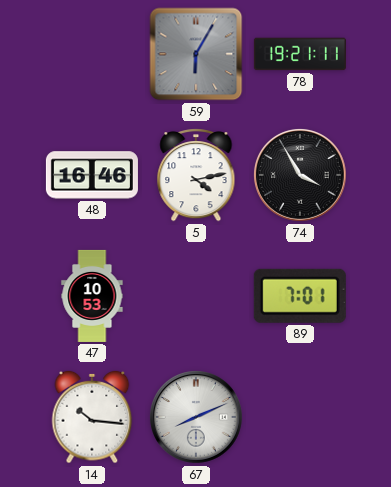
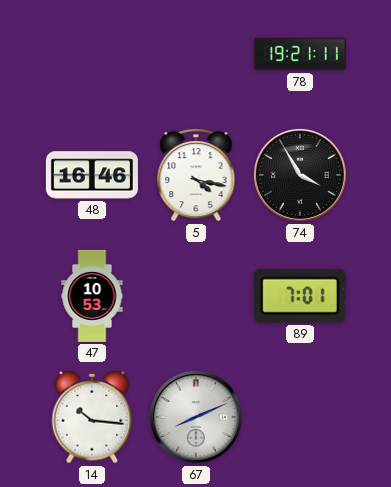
59: 6:05 -> none
5: 4:13 -> 4:17
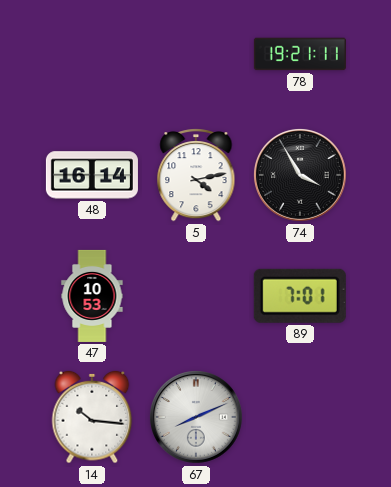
48: 16:46 -> 16:14
5: 4:17 -> 4:13
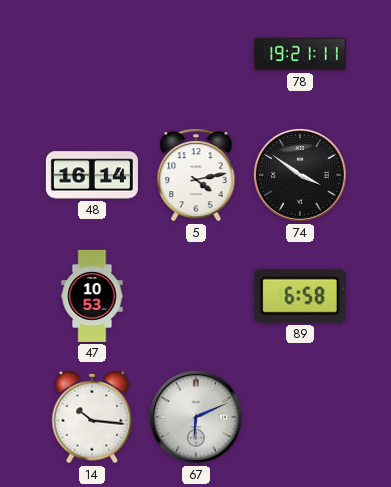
74: 3:55 -> 3:51
89: 7:01 -> 6:58
67: 8:11 -> 6:11
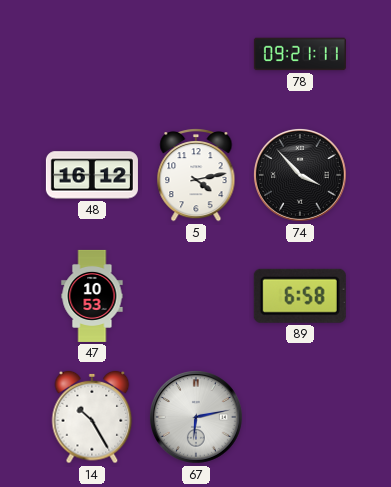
78: 19:21 -> 09:21
48: 16:14 -> 16:12
74: 3:51 -> 3:53
14: 10:16 -> 10:25
67: 6:11 -> 6:13
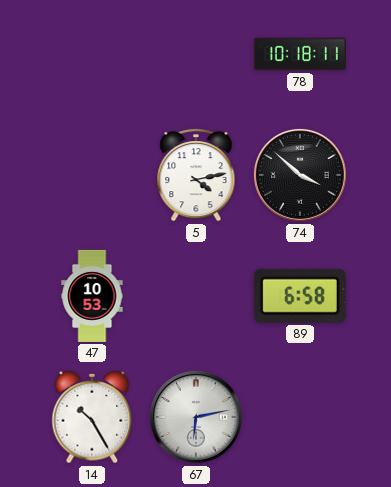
78: 09:21 -> 10:18
48: 16:12 -> none
74: 3:53 -> 3:52
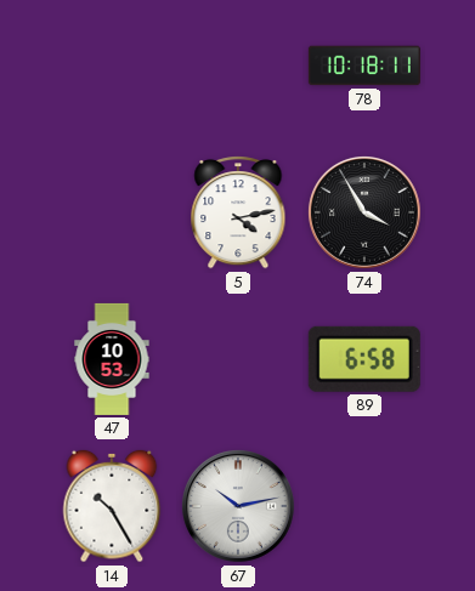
74: 3:52 -> 3:55
67: 6:13 -> 10:13
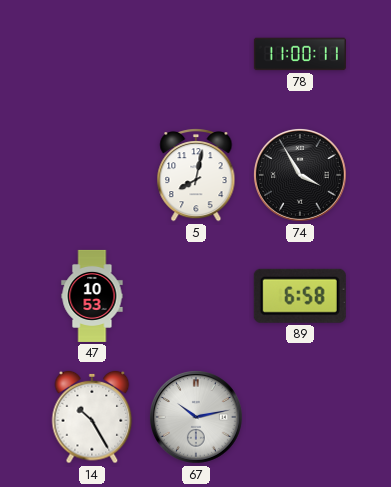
78: 10:18 -> 11:00
5: 4:13 -> 8:02
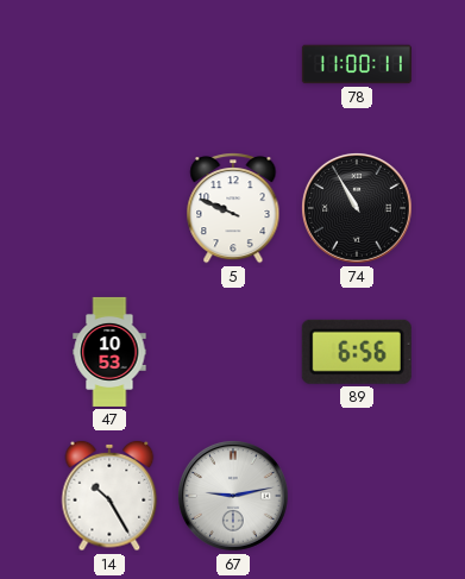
5: 8:02 -> 9:49
74: 3:55 -> 10:55
89: 6:58 -> 6:56
67: 10:13 -> 9:13
